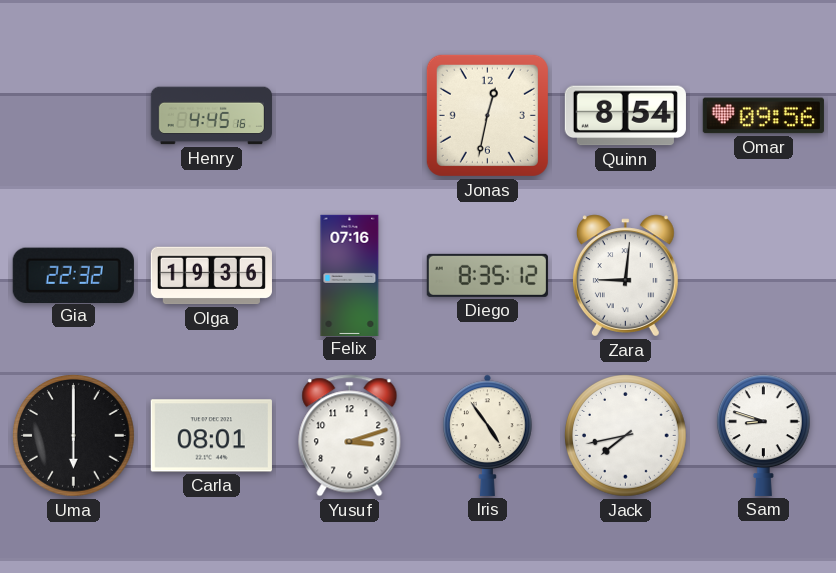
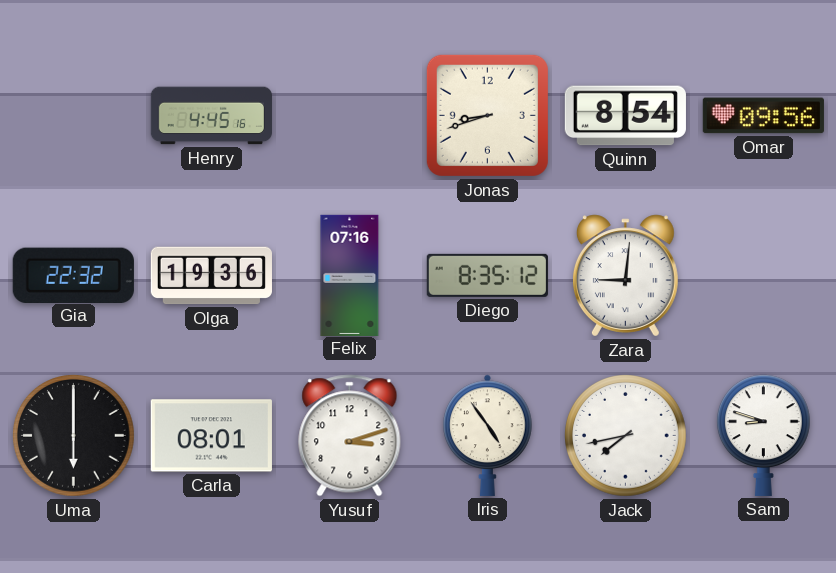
Jonas: 12:32 -> 8:42
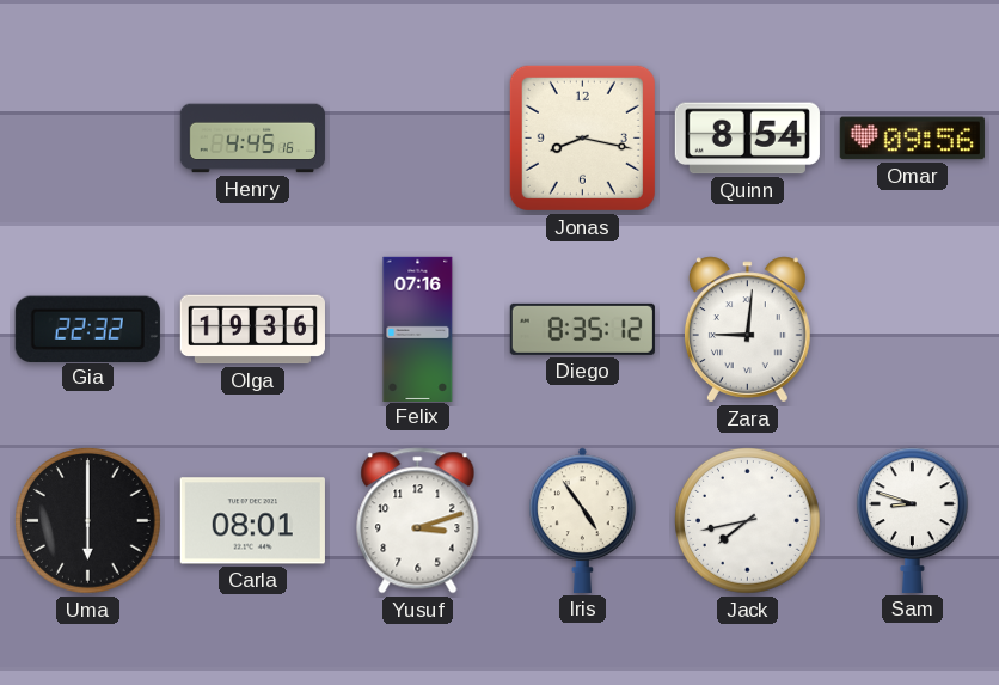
Jonas: 8:42 -> 8:17
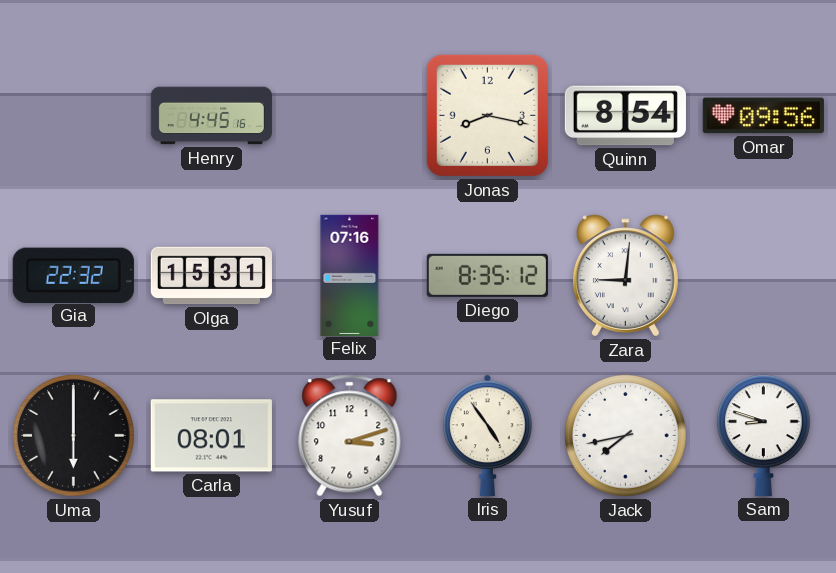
Olga: 19:36 -> 15:31
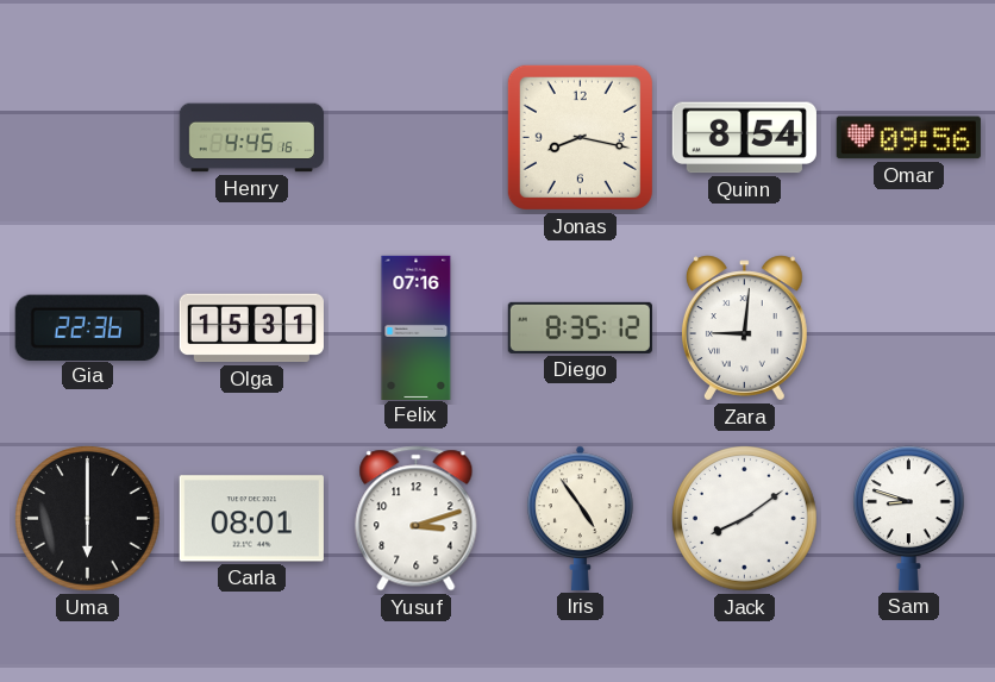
Gia: 22:32 -> 22:36
Jack: 7:43 -> 8:09
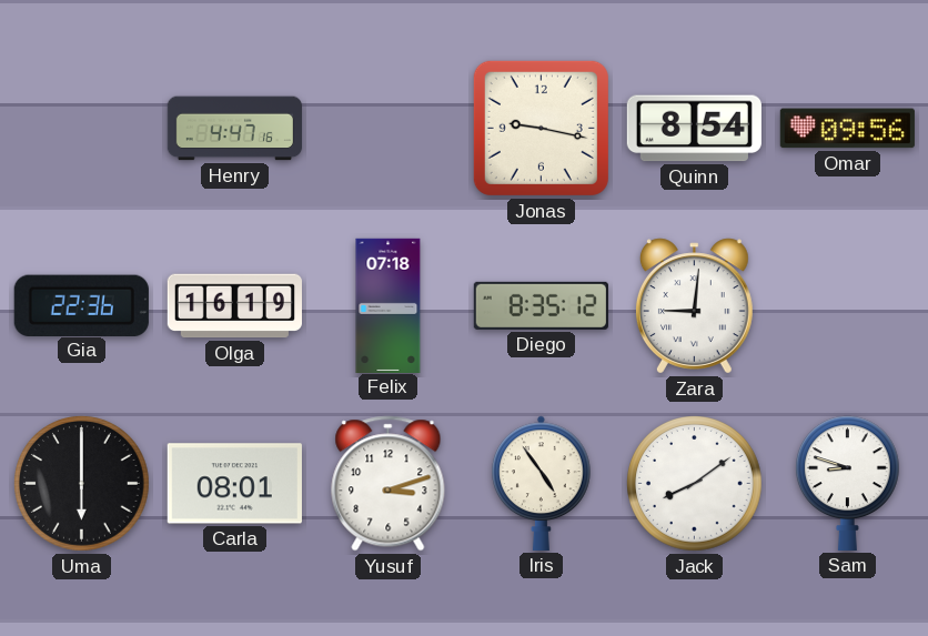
Henry: 4:45 -> 4:47
Jonas: 8:17 -> 9:17
Olga: 15:31 -> 16:19
Felix: 07:16 -> 07:18
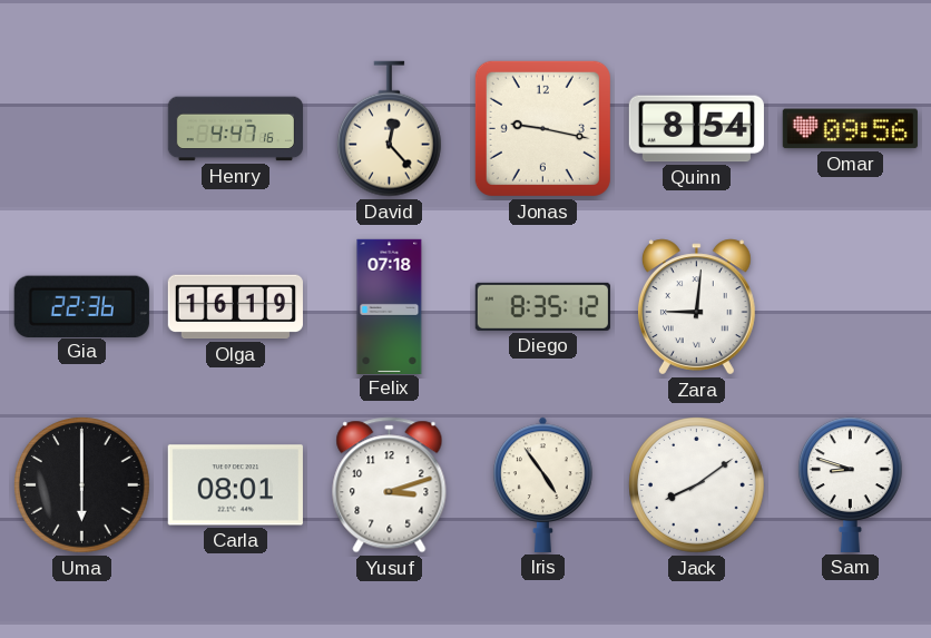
David: none -> 12:23
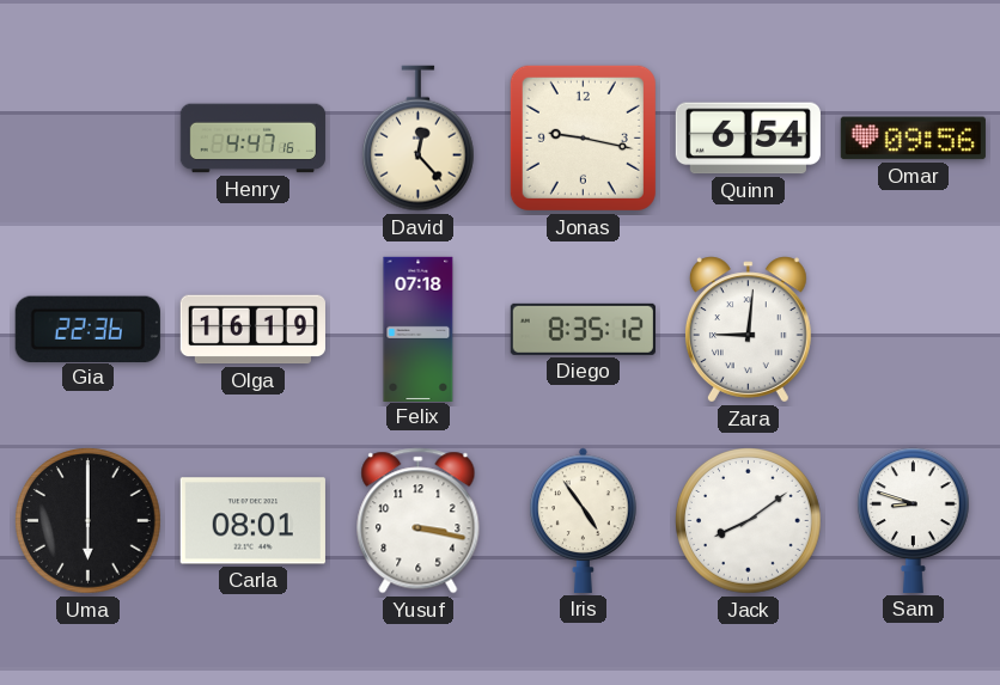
Quinn: 8:54 -> 6:54
Yusuf: 3:12 -> 3:17
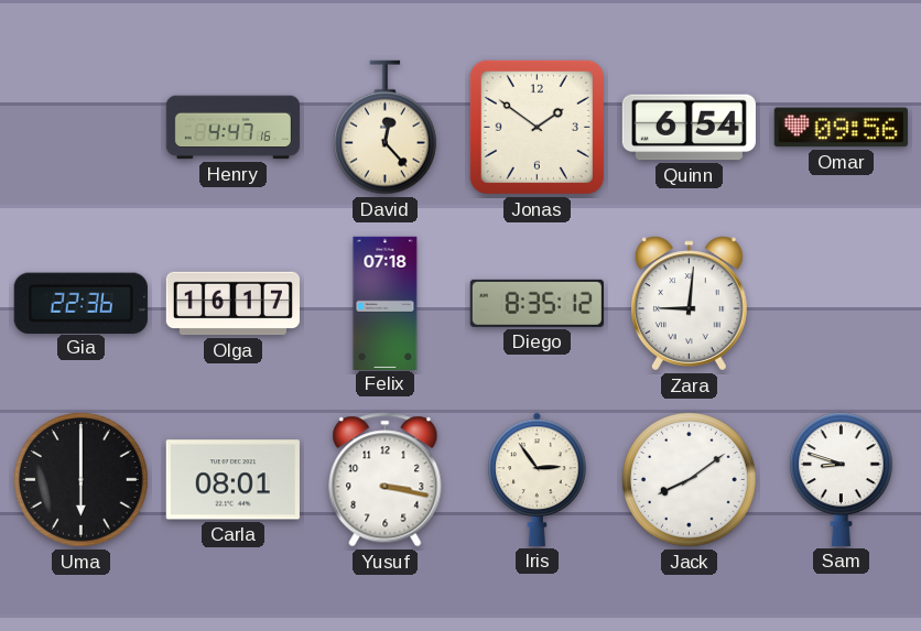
Jonas: 9:17 -> 1:51
Olga: 16:19 -> 16:17
Iris: 4:54 -> 2:54
